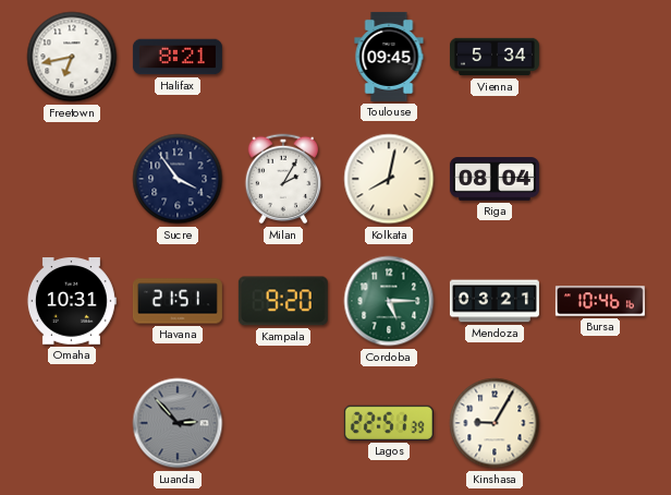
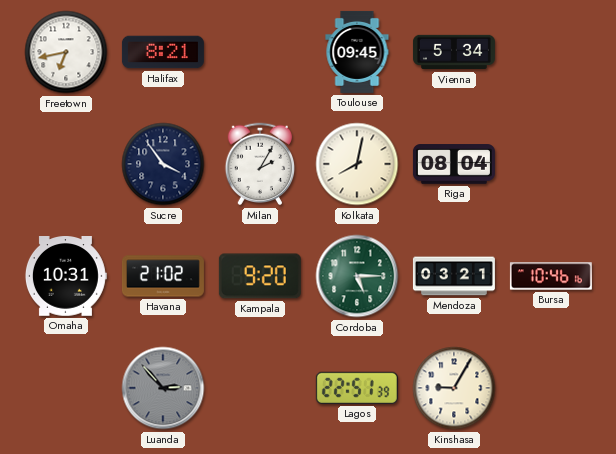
Havana: 21:51 -> 21:02
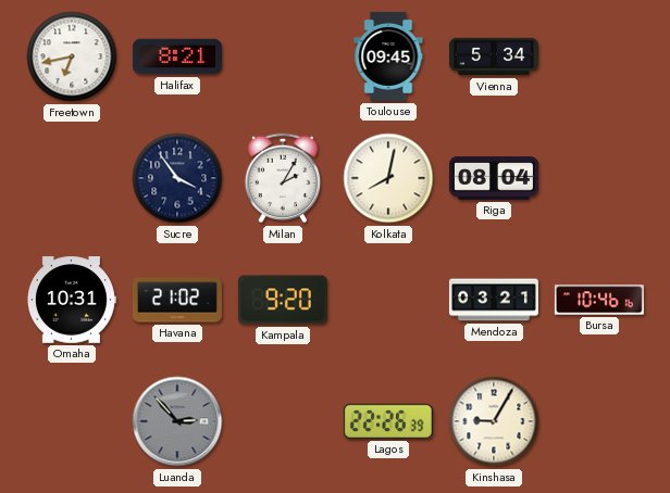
Cordoba: 5:15 -> none
Lagos: 22:51 -> 22:26
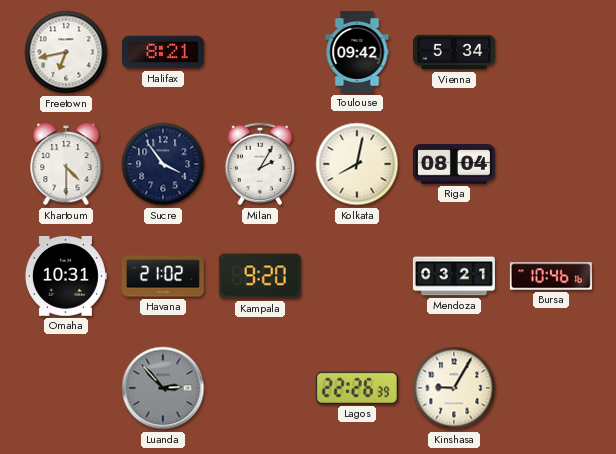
Toulouse: 09:45 -> 09:42
Khartoum: none -> 4:30
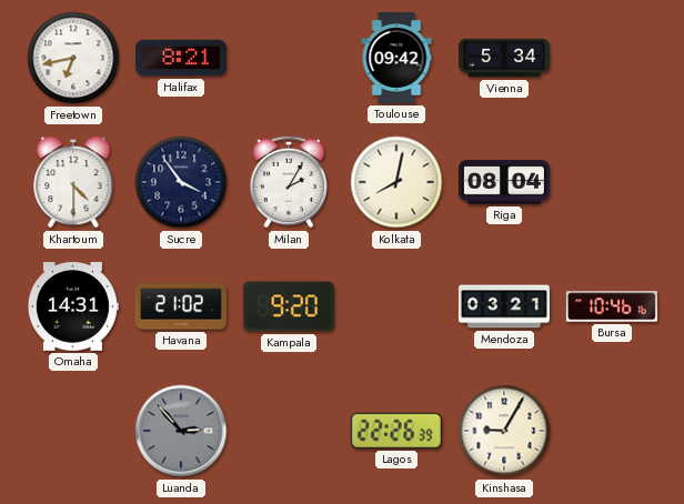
Omaha: 10:31 -> 14:31
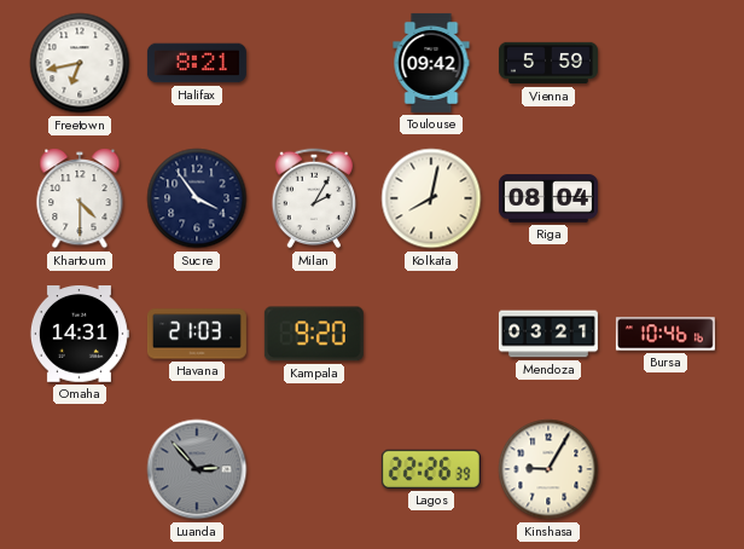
Vienna: 5:34 -> 5:59
Havana: 21:02 -> 21:03
